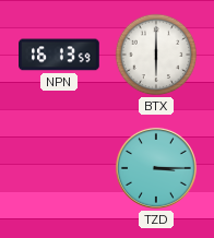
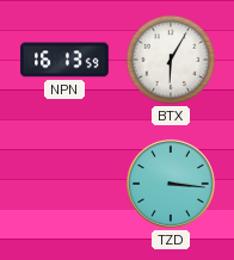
BTX: 6:00 -> 6:05
TZD: 3:15 -> 3:16
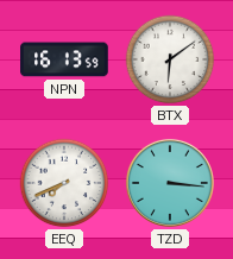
BTX: 6:05 -> 6:09
EEQ: none -> 7:41
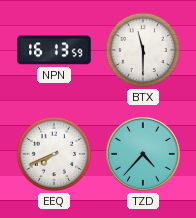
BTX: 6:09 -> 11:30
TZD: 3:16 -> 4:37
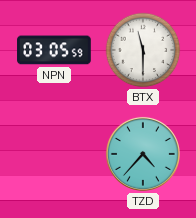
NPN: 16:13 -> 03:05
EEQ: 7:41 -> none
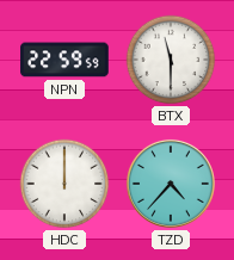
NPN: 03:05 -> 22:59
HDC: none -> 12:00
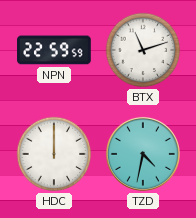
BTX: 11:30 -> 11:12
TZD: 4:37 -> 4:32
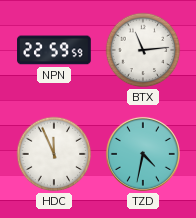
BTX: 11:12 -> 11:14
HDC: 12:00 -> 11:56
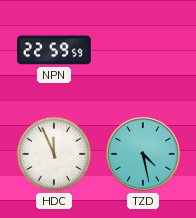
BTX: 11:14 -> none
TZD: 4:32 -> 4:28
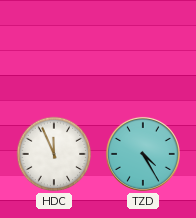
NPN: 22:59 -> none
TZD: 4:28 -> 4:25
